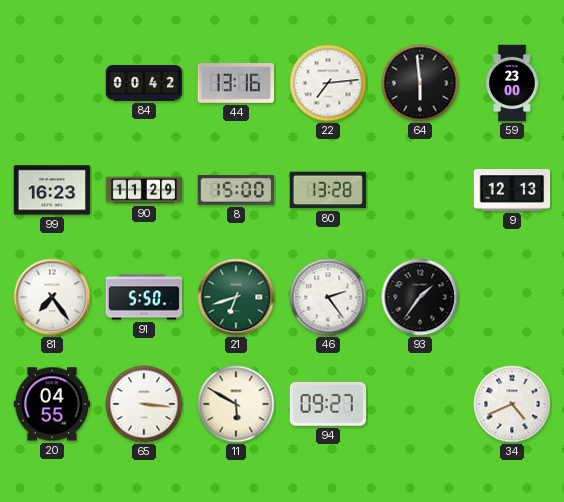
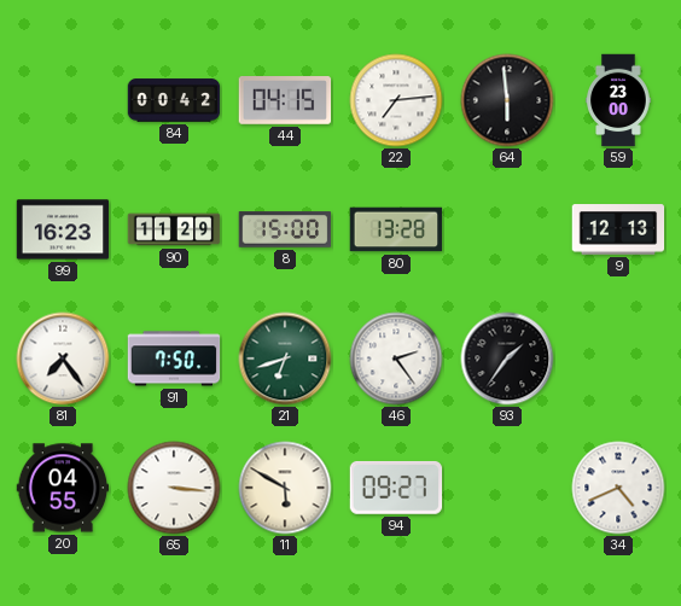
44: 13:16 -> 04:15
91: 5:50 -> 7:50
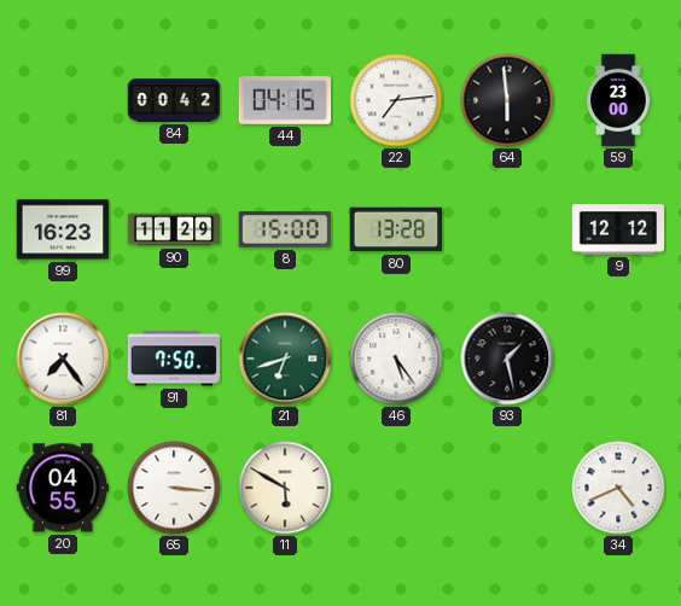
9: 12:13 -> 12:12
46: 2:24 -> 5:24
93: 1:36 -> 1:28
94: 09:27 -> none
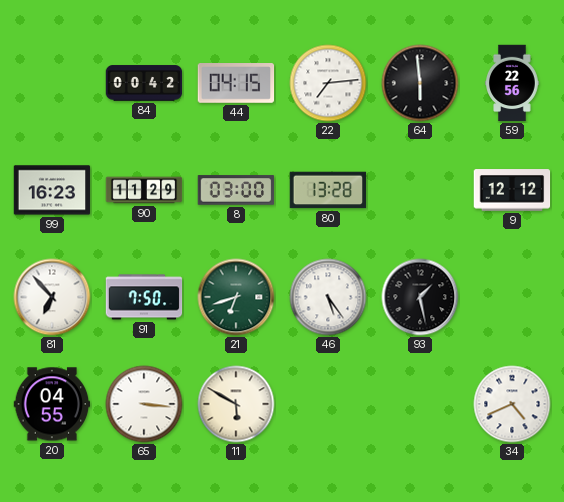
59: 23:00 -> 22:56
8: 15:00 -> 03:00
81: 7:24 -> 6:53
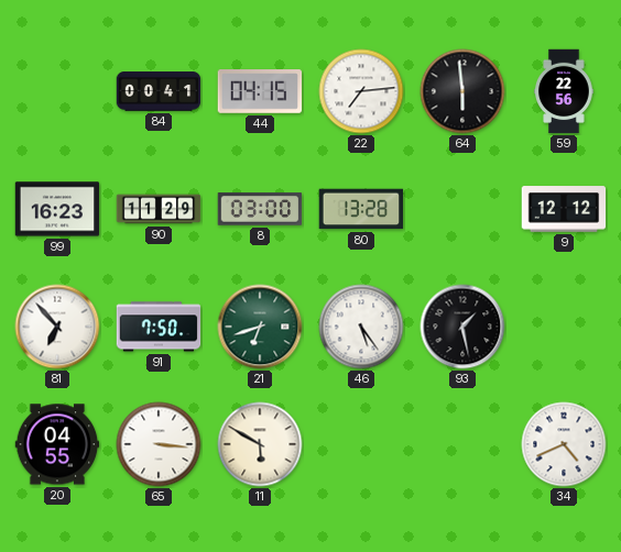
84: 00:42 -> 00:41
